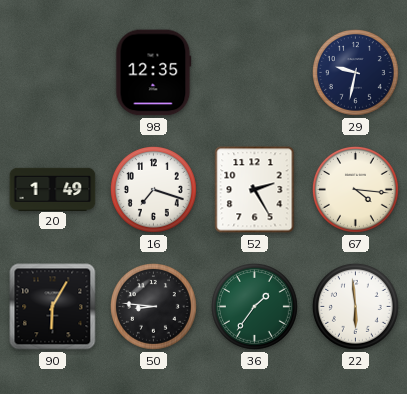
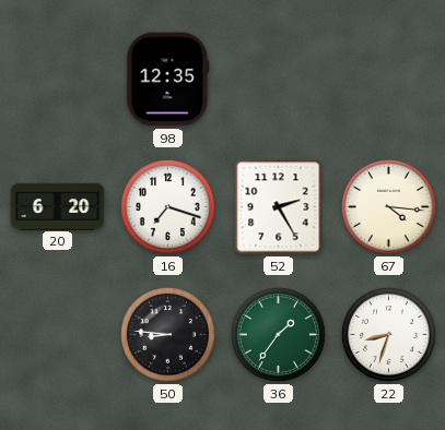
29: 9:32 -> none
20: 1:49 -> 6:20
90: 6:05 -> none
22: 5:59 -> 8:33
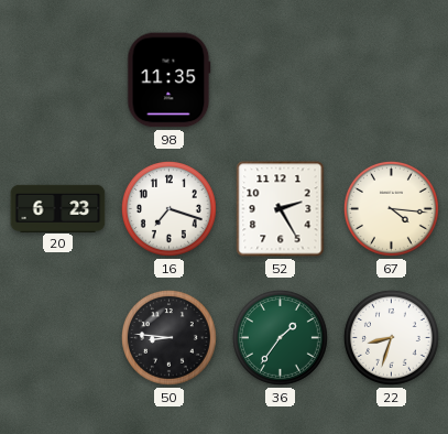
98: 12:35 -> 11:35
20: 6:20 -> 6:23
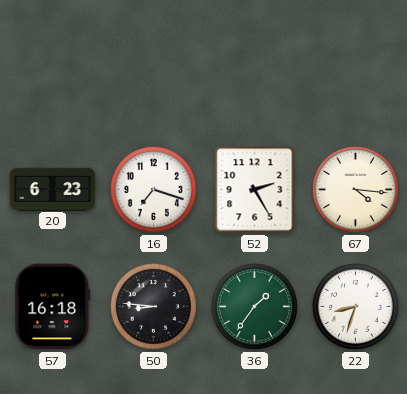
98: 11:35 -> none
57: none -> 16:18
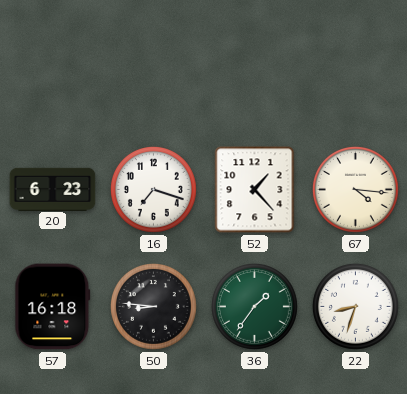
52: 2:25 -> 1:23
